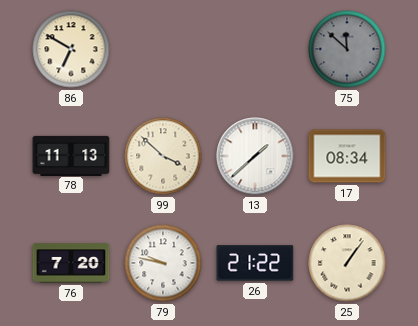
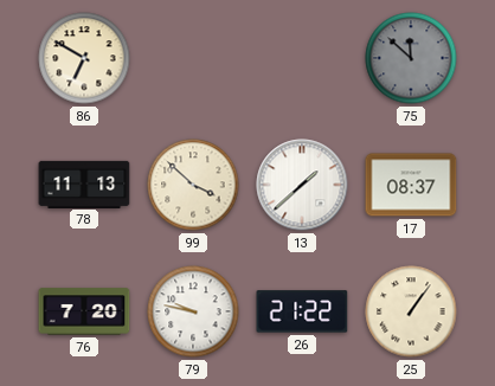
17: 08:34 -> 08:37
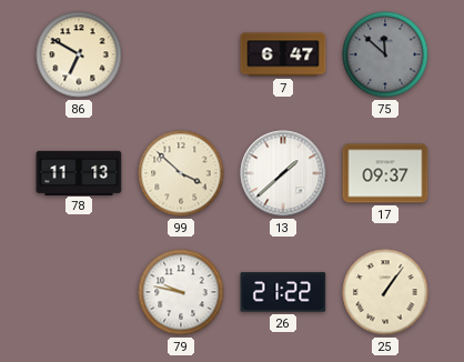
7: none -> 6:47
17: 08:37 -> 09:37
76: 7:20 -> none
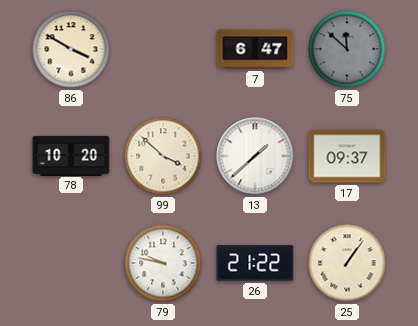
86: 6:50 -> 3:50
78: 11:13 -> 10:20
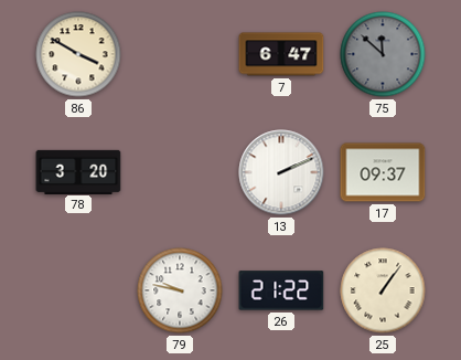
78: 10:20 -> 3:20
99: 3:52 -> none
13: 1:38 -> 2:11
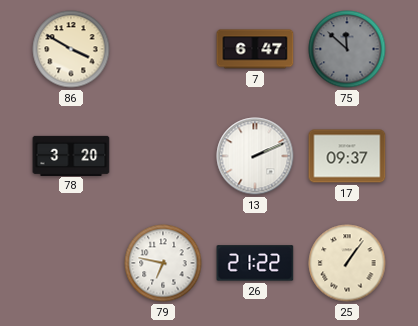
79: 9:47 -> 6:47
